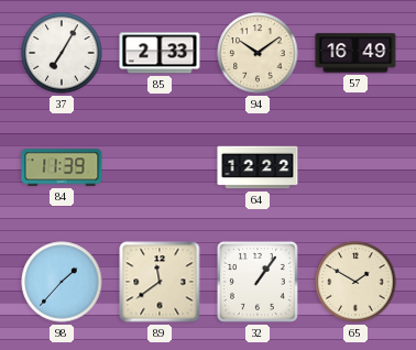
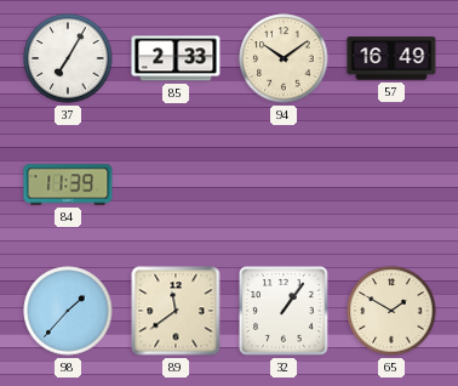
64: 12:22 -> none
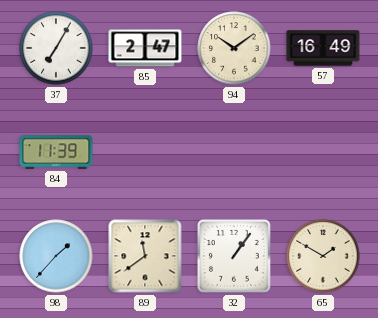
85: 2:33 -> 2:47
